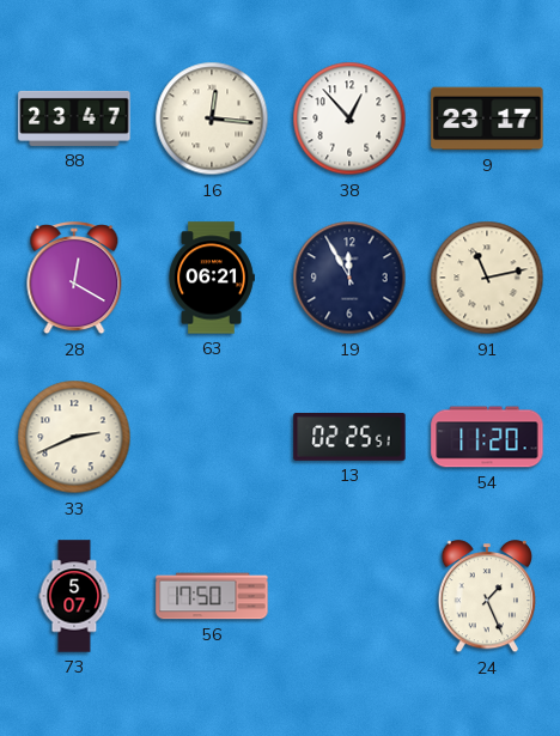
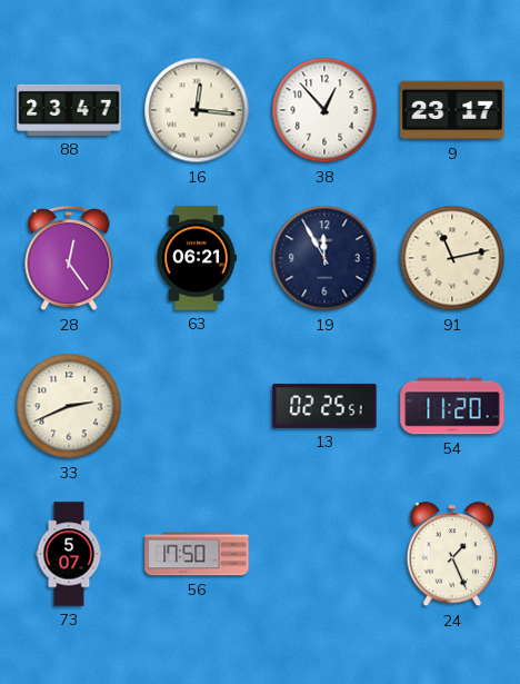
28: 12:20 -> 12:24
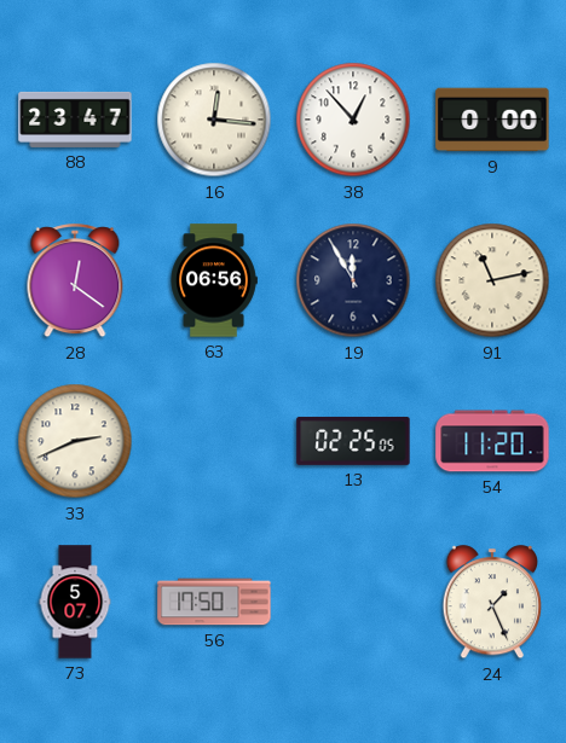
9: 23:17 -> 0:00
28: 12:24 -> 12:21
63: 06:21 -> 06:56
13: 02:25:51 -> 02:25:05
